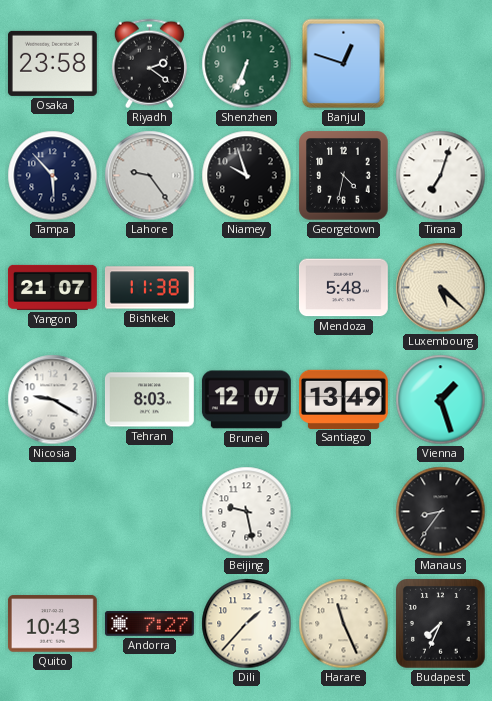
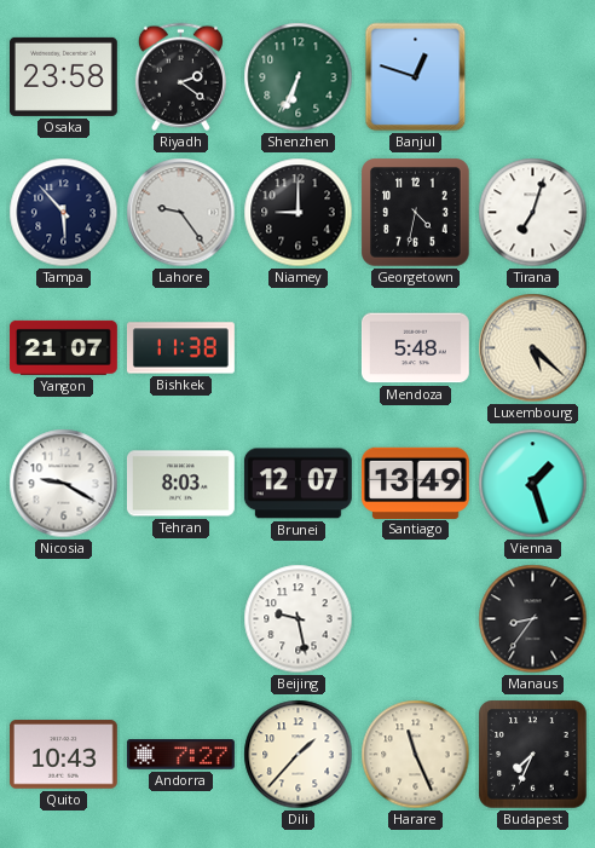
Niamey: 9:57 -> 9:00
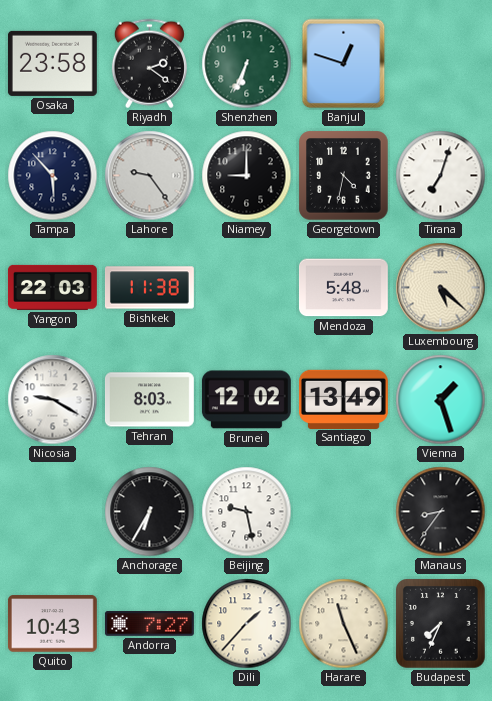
Yangon: 21:07 -> 22:03
Brunei: 12:07 -> 12:02
Anchorage: none -> 6:35
